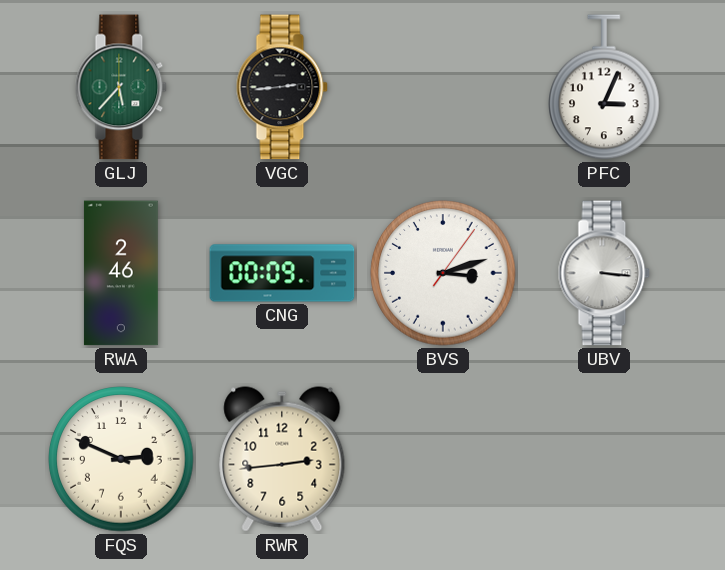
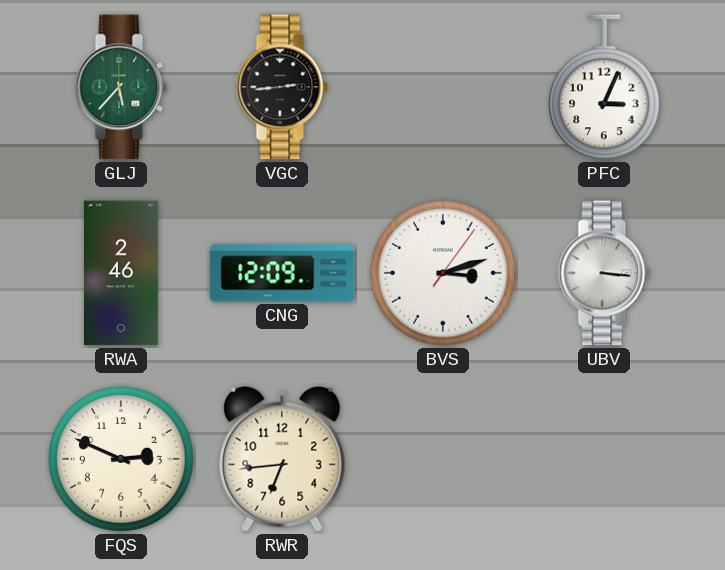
CNG: 00:09 -> 12:09
RWR: 2:44 -> 6:44
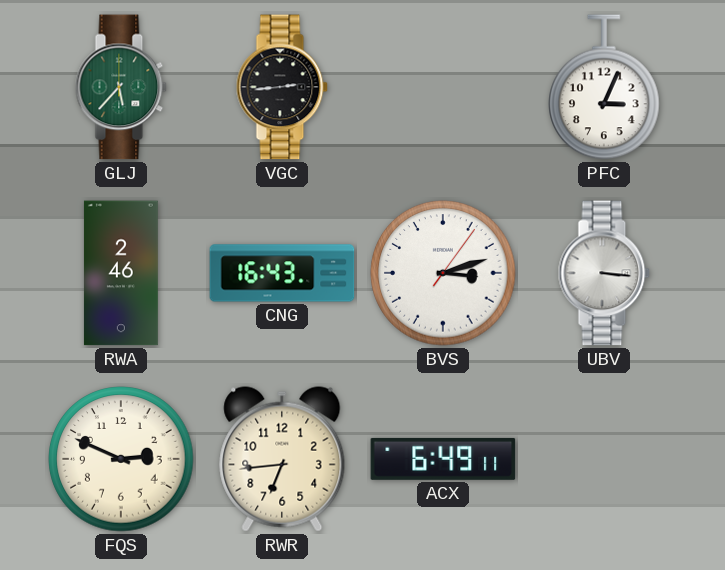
CNG: 12:09 -> 16:43
ACX: none -> 6:49
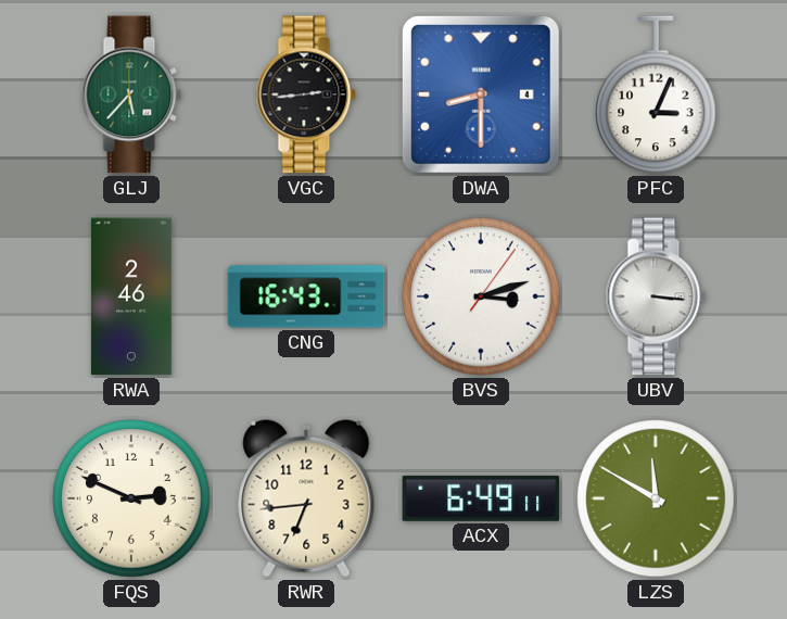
DWA: none -> 8:30
LZS: none -> 11:50
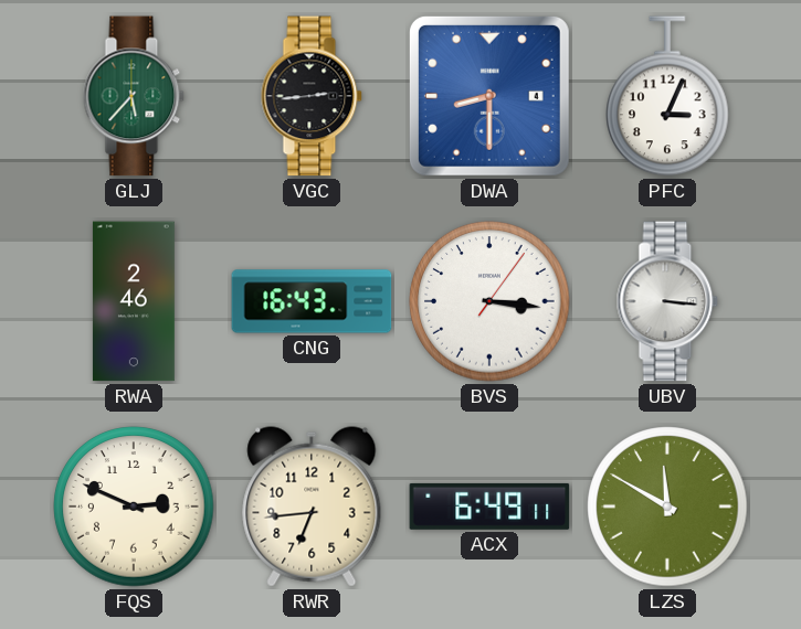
BVS: 3:12 -> 3:16
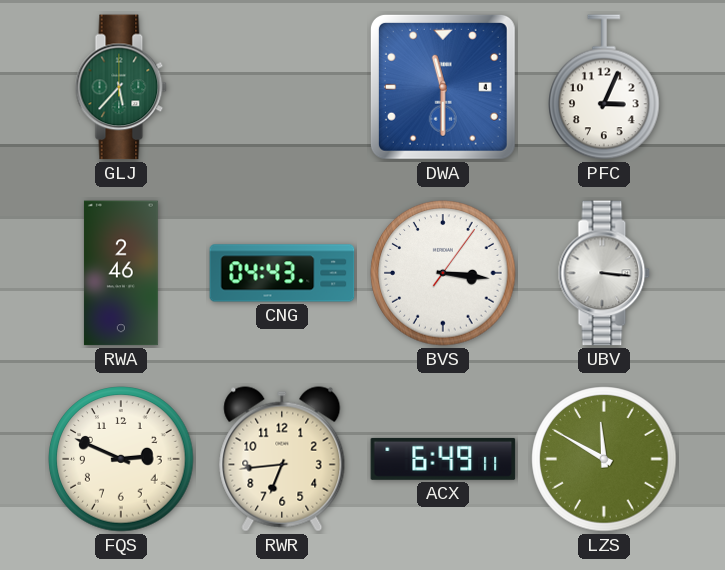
VGC: 2:44 -> none
DWA: 8:30 -> 11:30
CNG: 16:43 -> 04:43
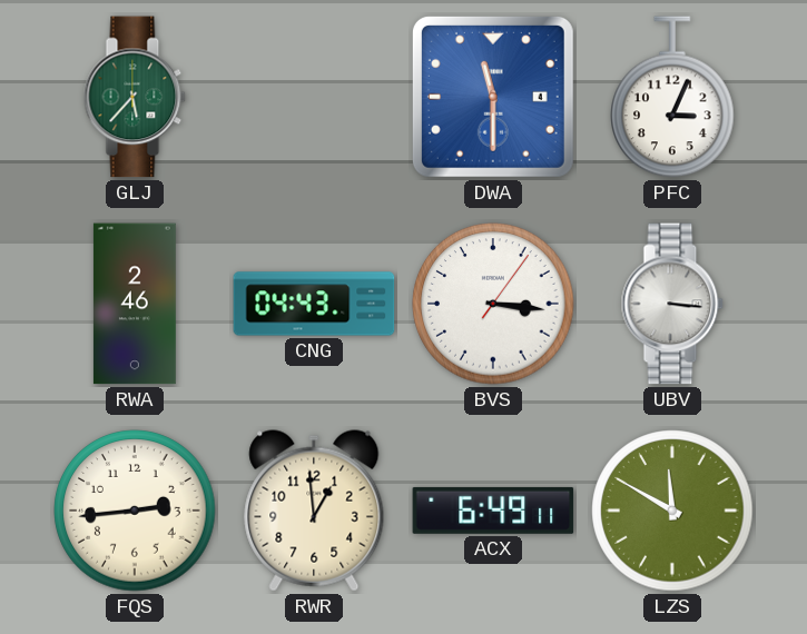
FQS: 2:49 -> 2:44
RWR: 6:44 -> 12:59
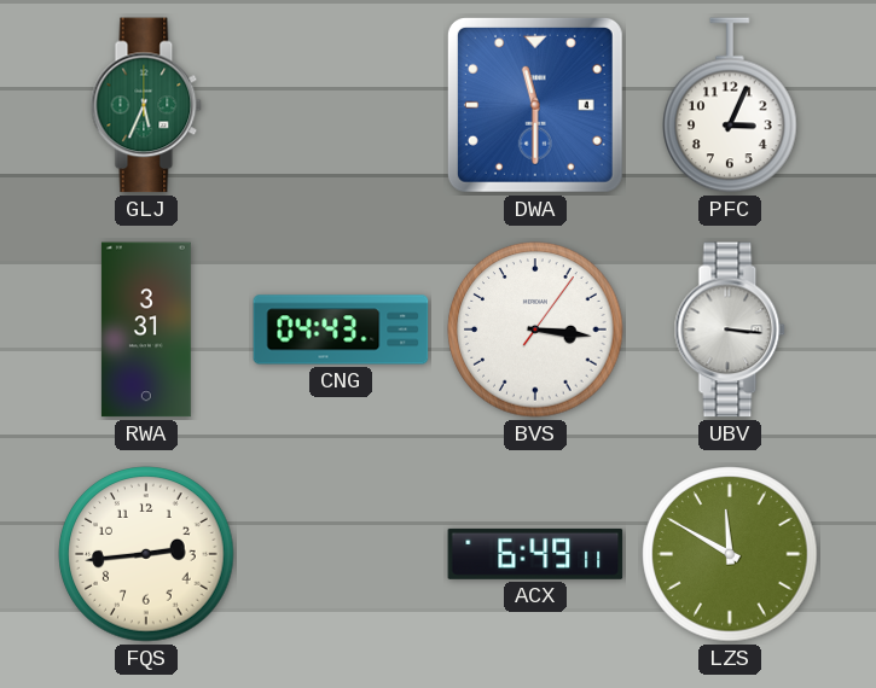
GLJ: 5:37 -> 5:34
RWA: 2:46 -> 3:31
RWR: 12:59 -> none
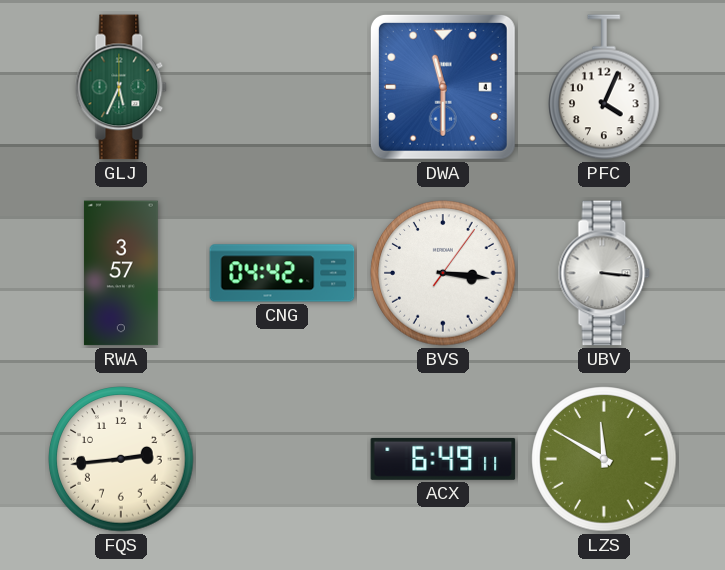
PFC: 3:04 -> 4:04
RWA: 3:31 -> 3:57
CNG: 04:43 -> 04:42
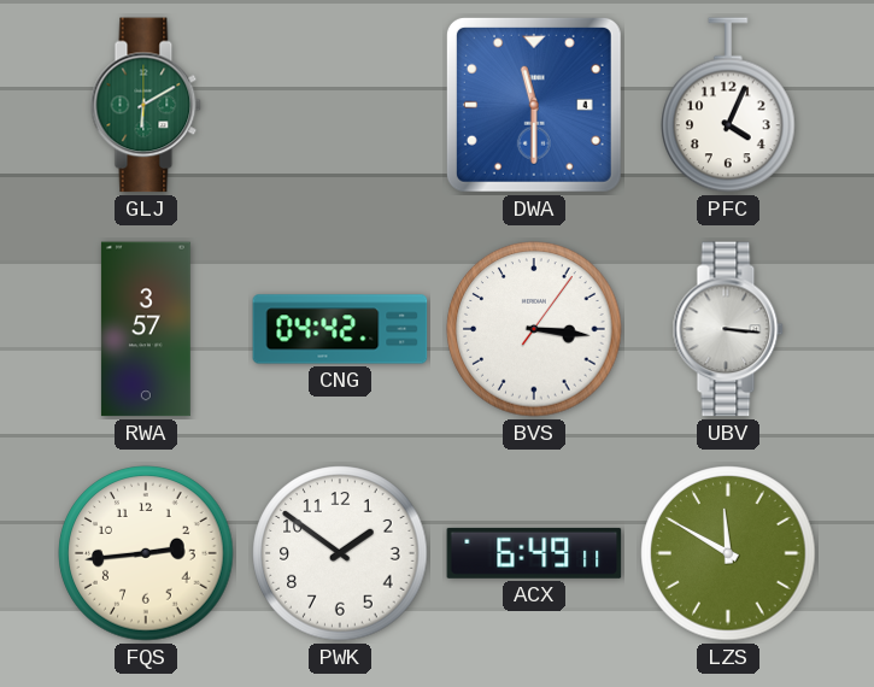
GLJ: 5:34 -> 6:10
PWK: none -> 1:51
